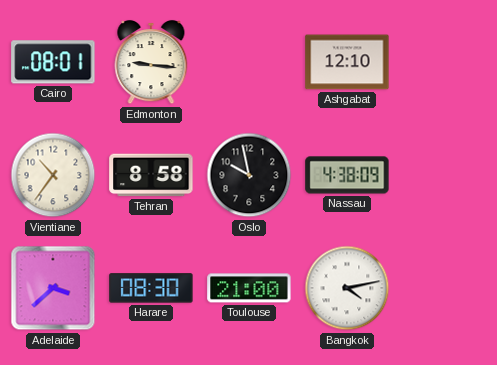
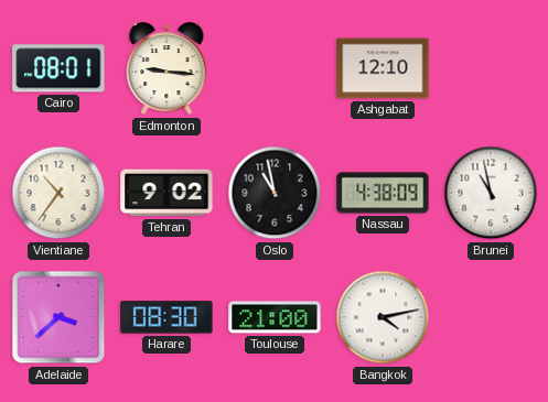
Tehran: 8:58 -> 9:02
Oslo: 9:58 -> 10:58
Brunei: none -> 10:58
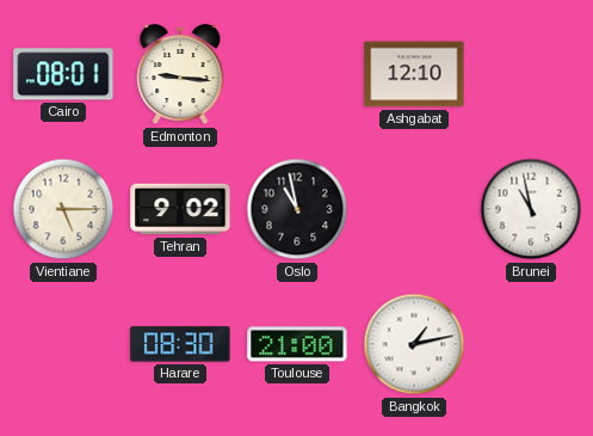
Vientiane: 10:36 -> 5:15
Nassau: 4:38 -> none
Adelaide: 3:38 -> none
Bangkok: 4:13 -> 1:13
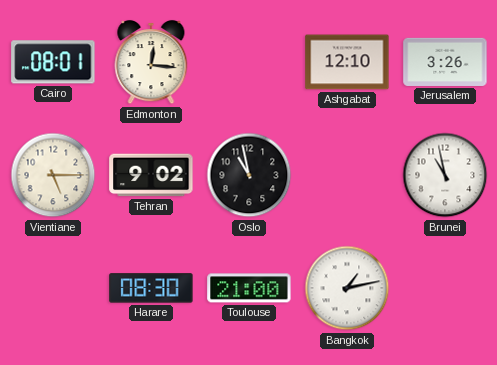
Edmonton: 9:16 -> 12:16
Jerusalem: none -> 3:26
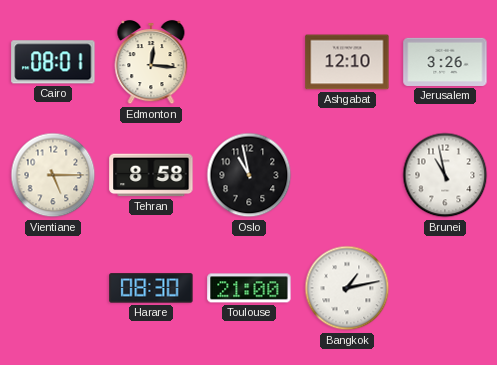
Tehran: 9:02 -> 8:58
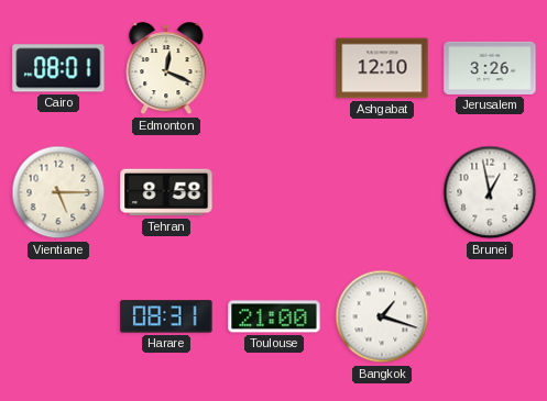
Edmonton: 12:16 -> 12:19
Oslo: 10:58 -> none
Brunei: 10:58 -> 12:58
Harare: 08:30 -> 08:31
Bangkok: 1:13 -> 1:18
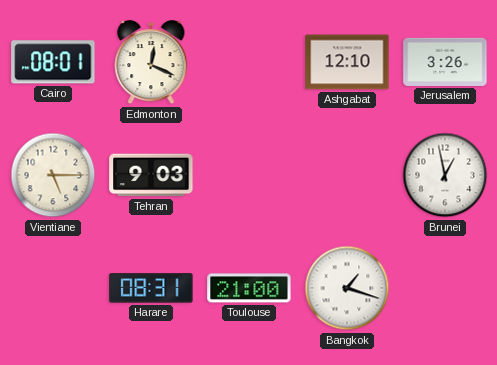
Tehran: 8:58 -> 9:03
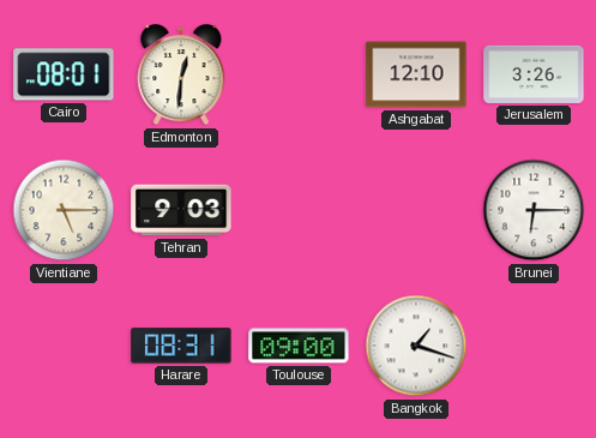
Edmonton: 12:19 -> 12:31
Brunei: 12:58 -> 6:15
Toulouse: 21:00 -> 09:00
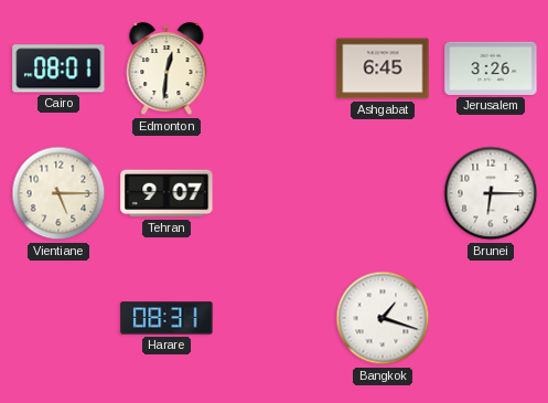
Ashgabat: 12:10 -> 6:45
Tehran: 9:03 -> 9:07
Toulouse: 09:00 -> none
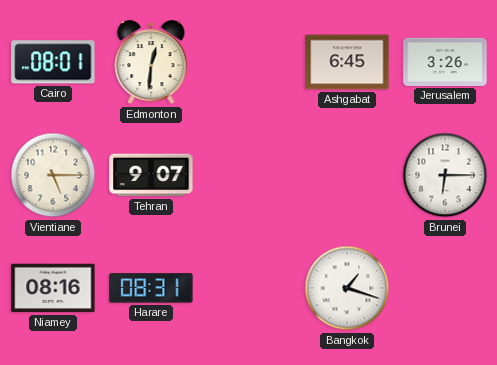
Niamey: none -> 08:16
